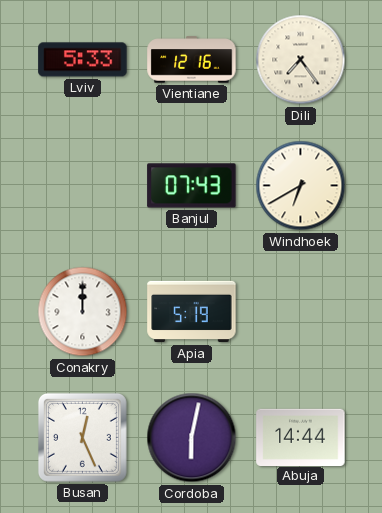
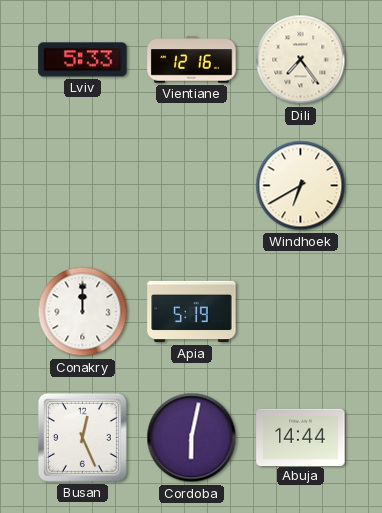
Banjul: 07:43 -> none
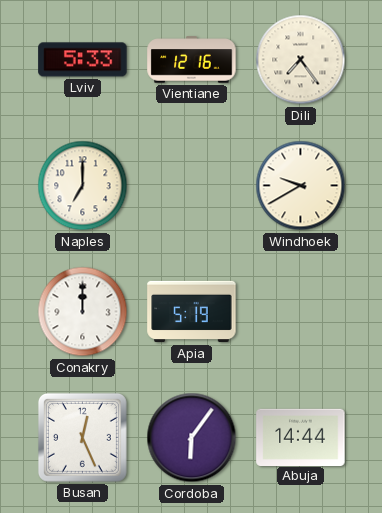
Naples: none -> 7:00
Windhoek: 6:40 -> 9:40
Cordoba: 6:02 -> 6:06
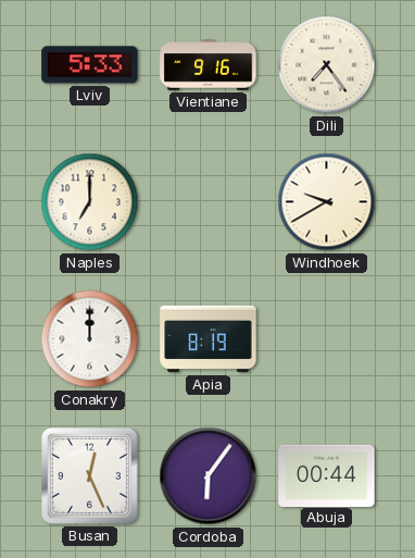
Vientiane: 12:16 -> 9:16
Apia: 5:19 -> 8:19
Abuja: 14:44 -> 00:44
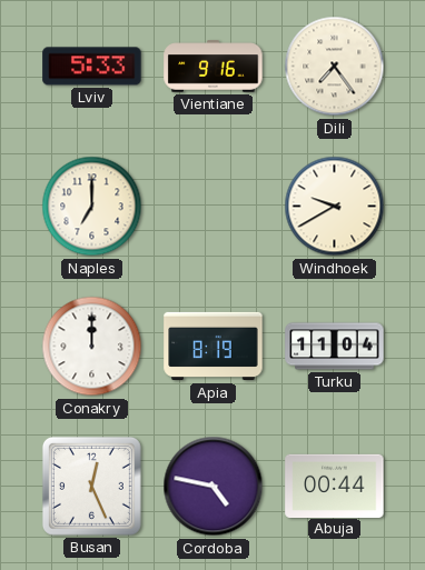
Turku: none -> 11:04
Cordoba: 6:06 -> 4:47
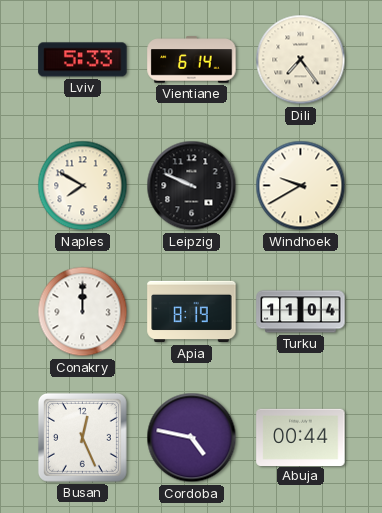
Vientiane: 9:16 -> 6:14
Naples: 7:00 -> 7:50
Leipzig: none -> 9:49
